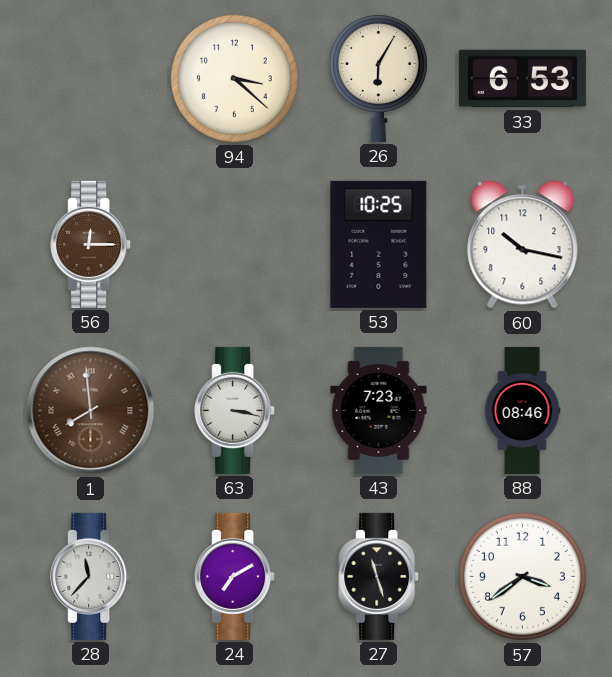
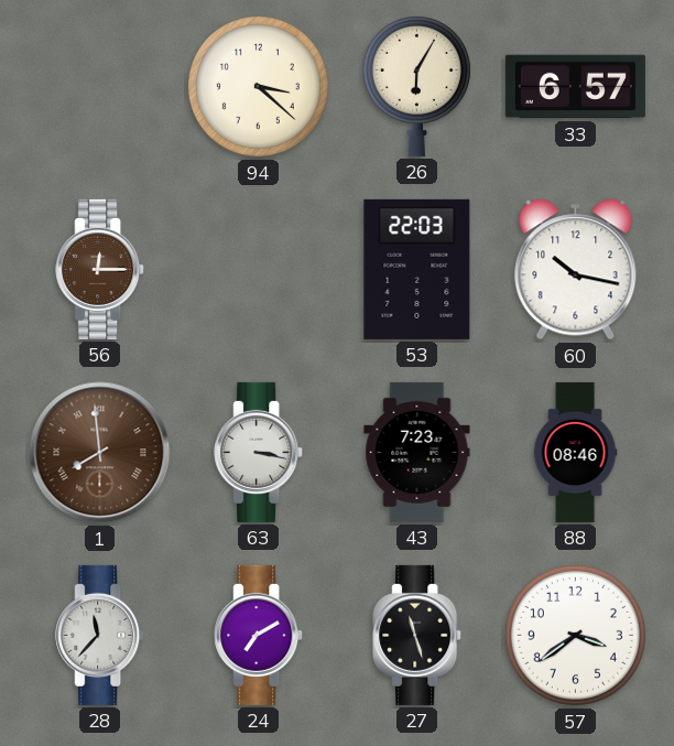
33: 6:53 -> 6:57
53: 10:25 -> 22:03
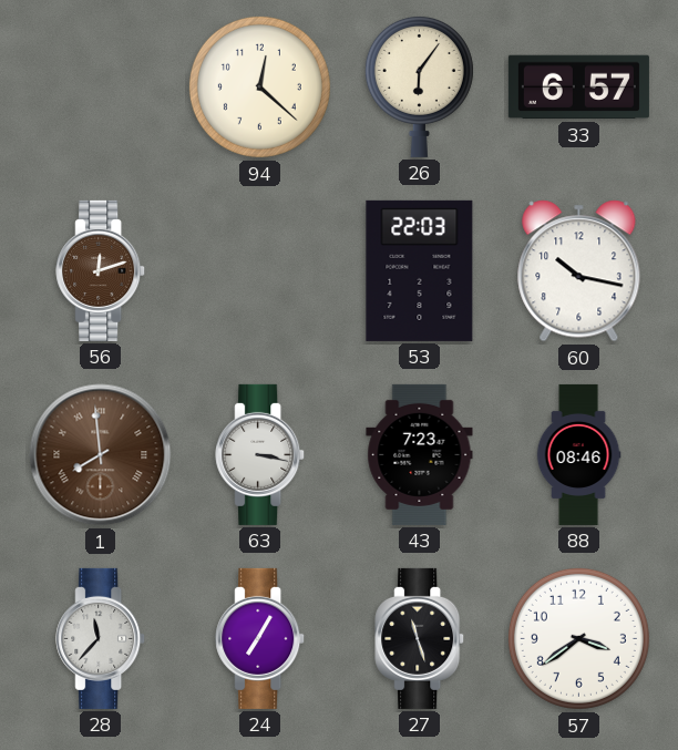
94: 3:22 -> 12:22
26: 6:05 -> 6:06
56: 12:15 -> 12:12
24: 7:10 -> 7:05
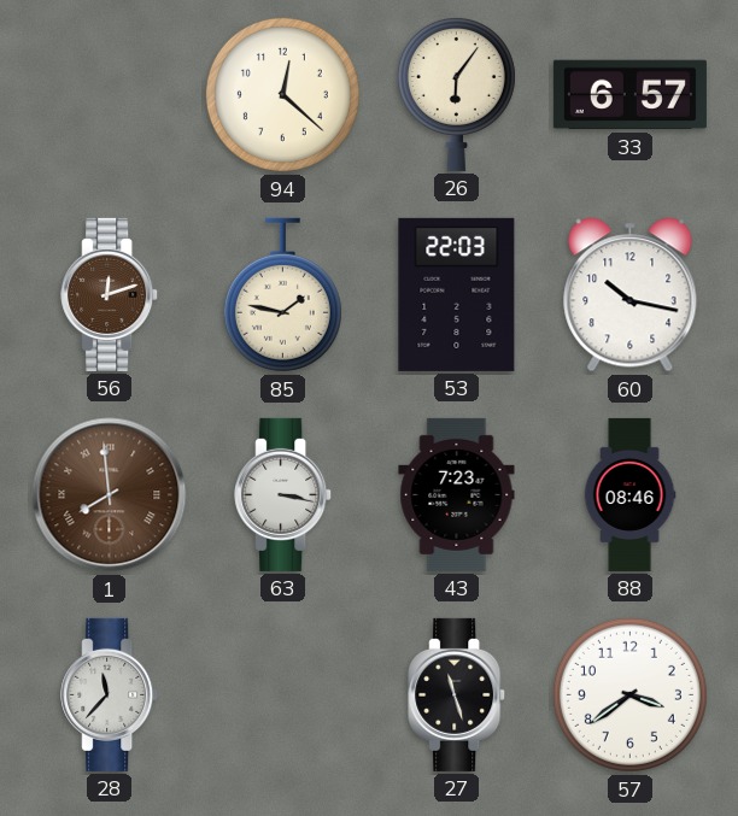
85: none -> 1:47
24: 7:05 -> none
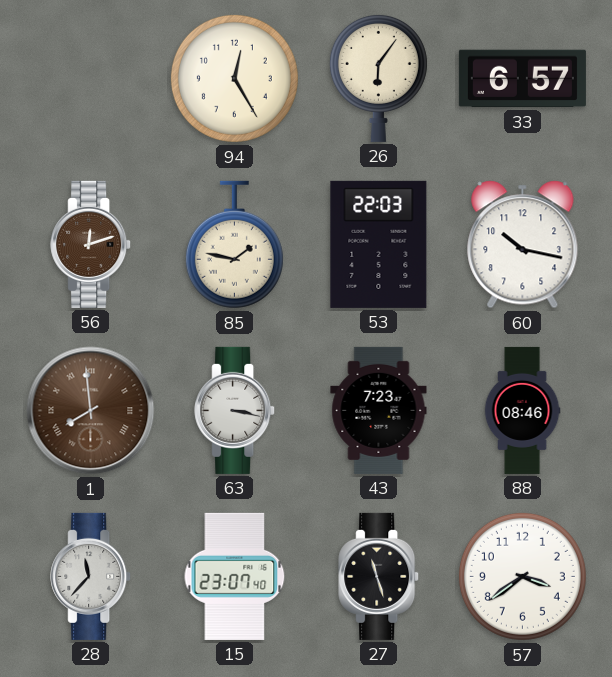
94: 12:22 -> 12:25
15: none -> 23:07
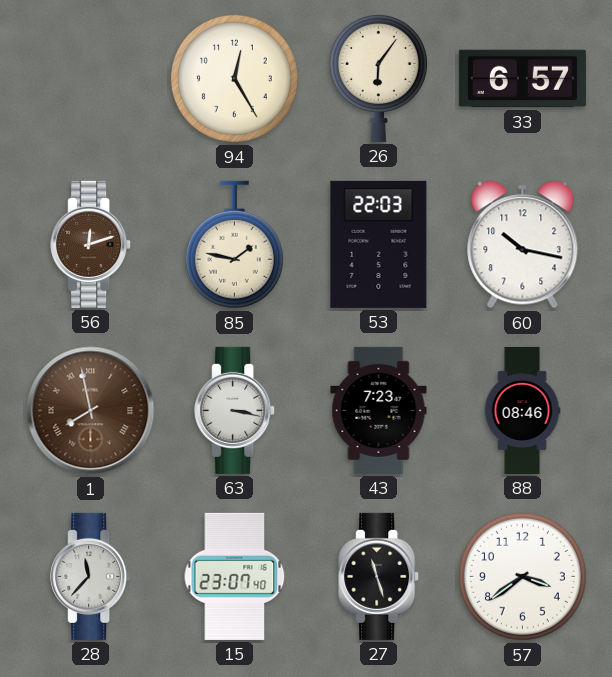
1: 7:59 -> 7:58
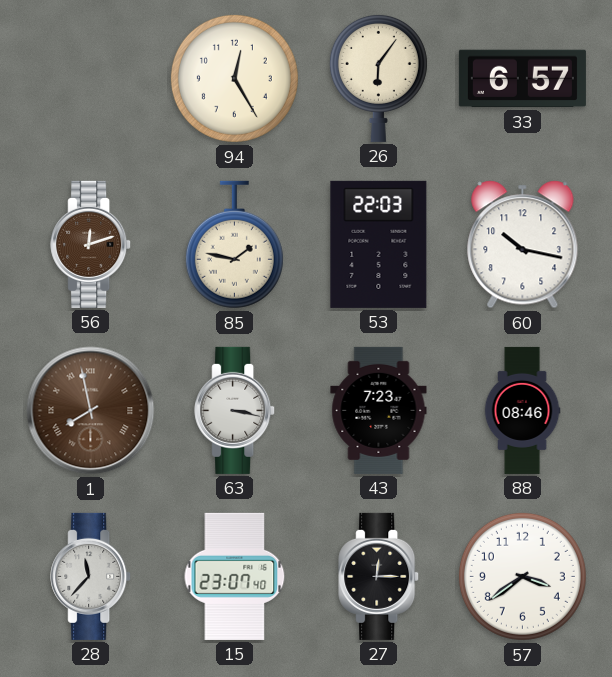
27: 11:27 -> 12:15
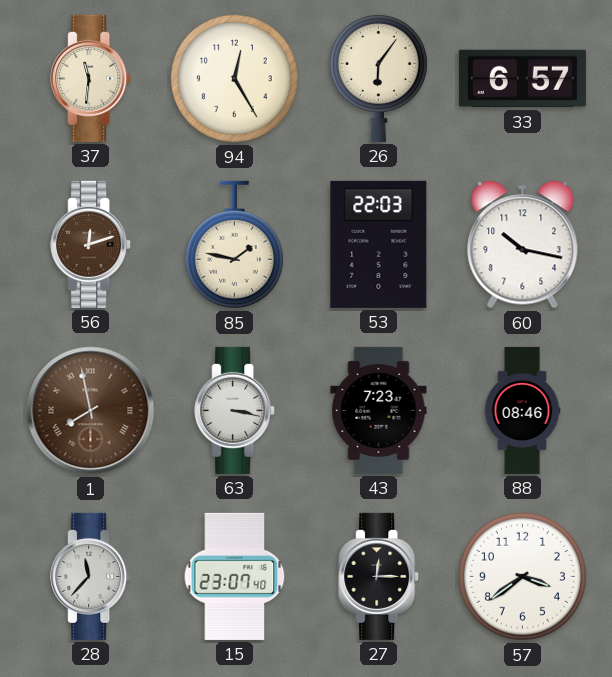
37: none -> 11:31
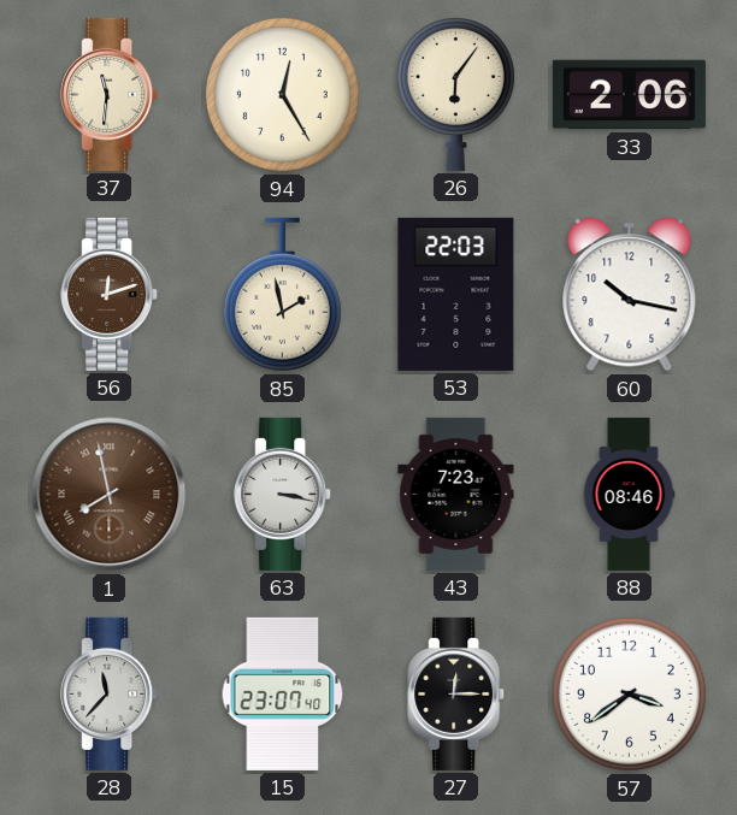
33: 6:57 -> 2:06
85: 1:47 -> 1:58
